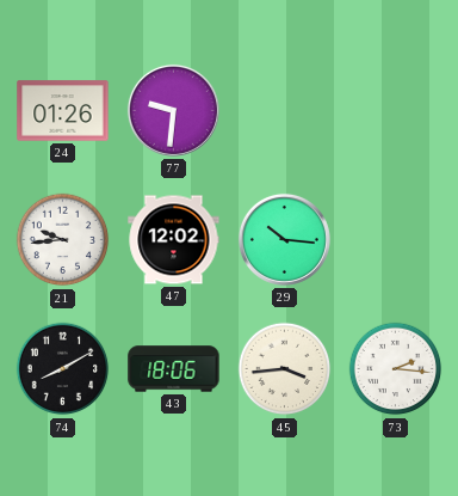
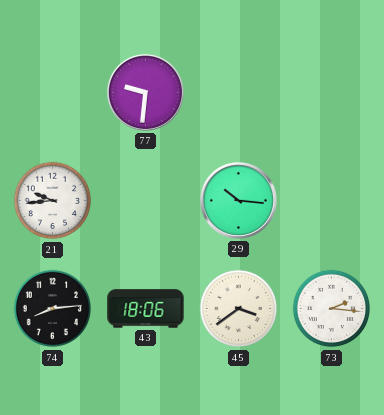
24: 01:26 -> none
47: 12:02 -> none
74: 8:10 -> 8:14
45: 3:44 -> 3:39
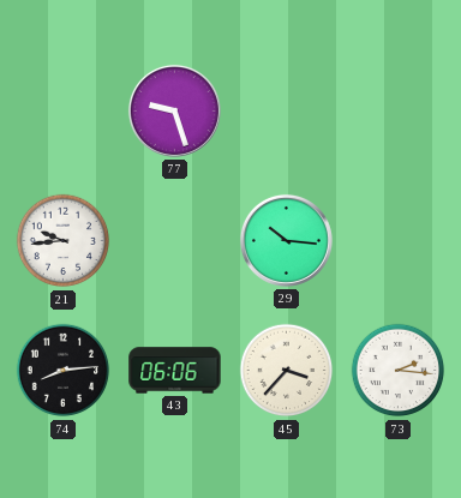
77: 9:31 -> 9:27
43: 18:06 -> 06:06
45: 3:39 -> 3:37
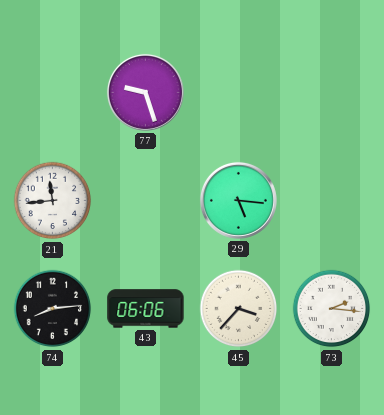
21: 9:44 -> 11:44
29: 10:16 -> 5:16
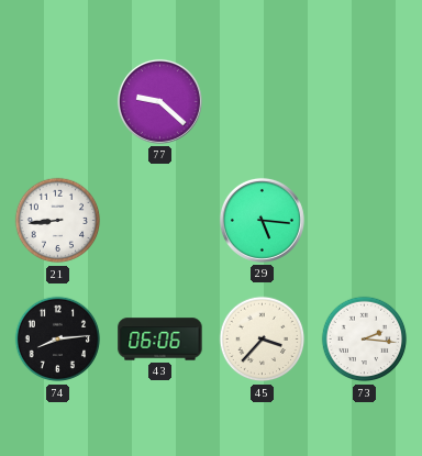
77: 9:27 -> 9:22
21: 11:44 -> 8:44
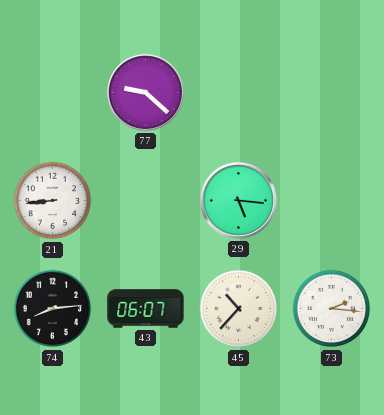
43: 06:06 -> 06:07
45: 3:37 -> 10:37
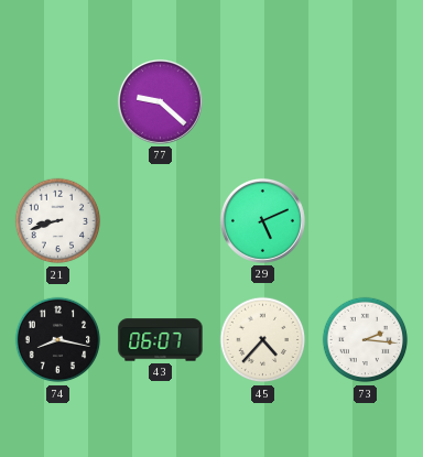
21: 8:44 -> 8:42
29: 5:16 -> 5:11
74: 8:14 -> 8:17
45: 10:37 -> 4:37
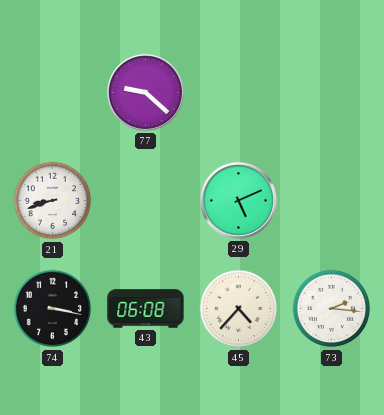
74: 8:17 -> 3:17
43: 06:07 -> 06:08
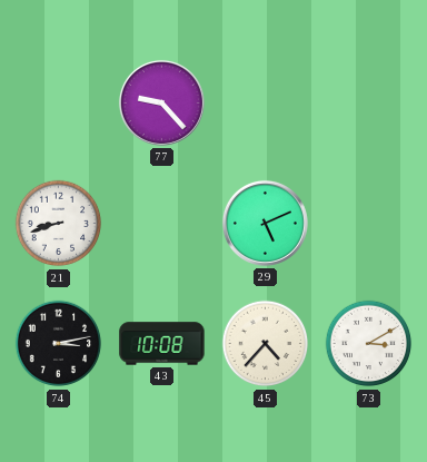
77: 9:22 -> 9:23
74: 3:17 -> 3:13
43: 06:08 -> 10:08
73: 2:16 -> 3:10
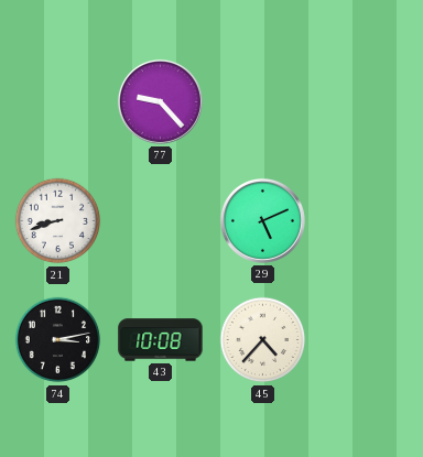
73: 3:10 -> none
